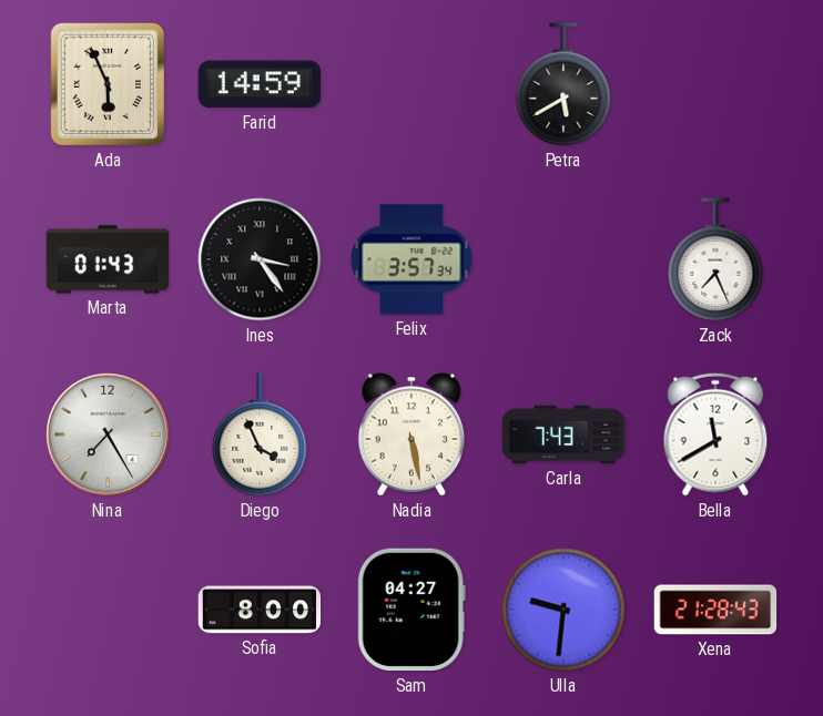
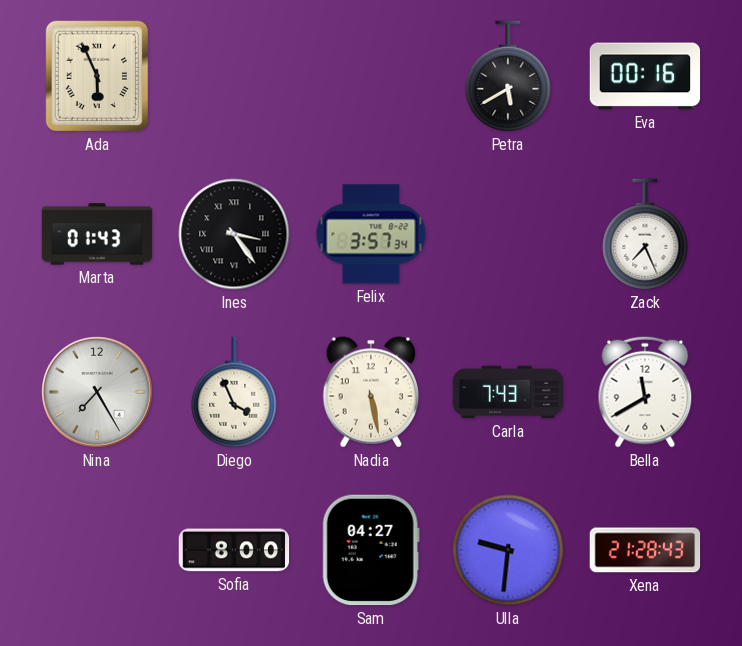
Farid: 14:59 -> none
Eva: none -> 00:16
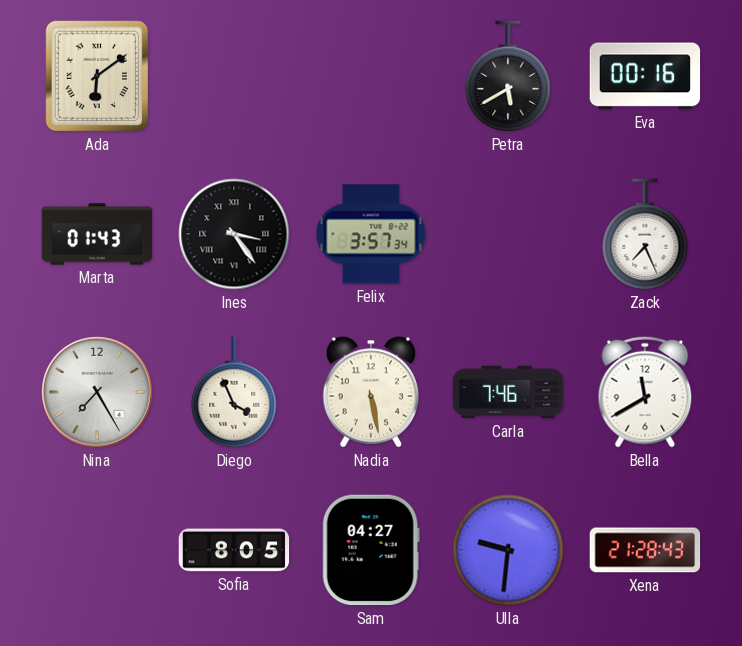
Ada: 5:56 -> 6:09
Carla: 7:43 -> 7:46
Sofia: 8:00 -> 8:05
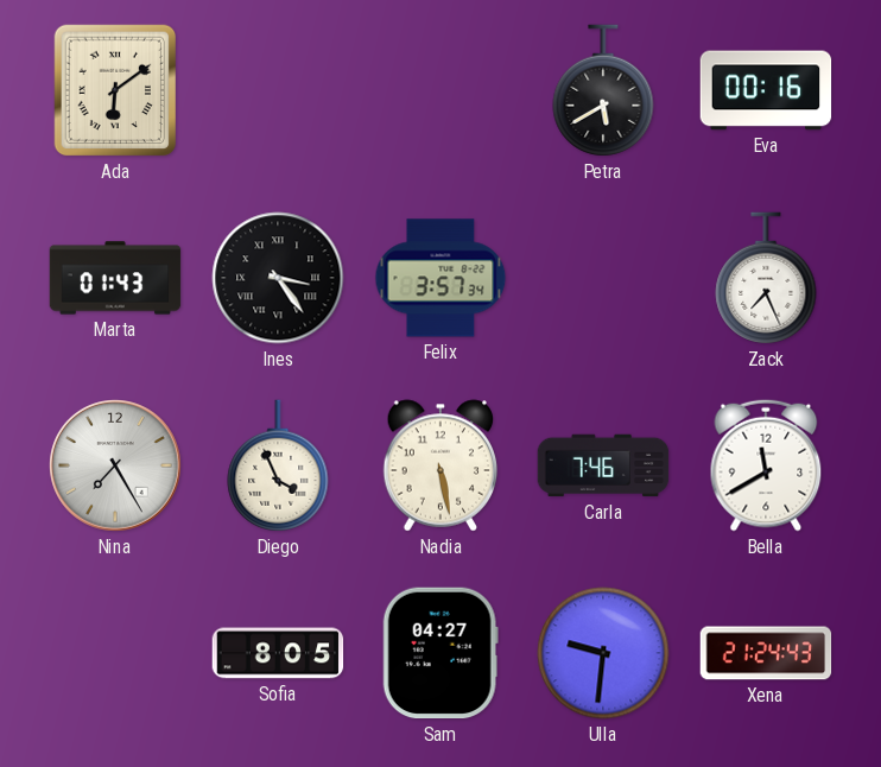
Xena: 21:28 -> 21:24
